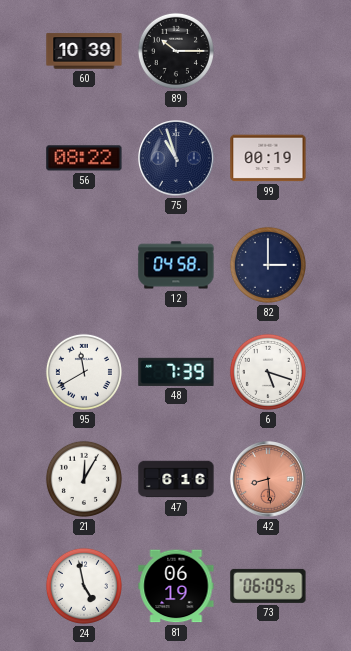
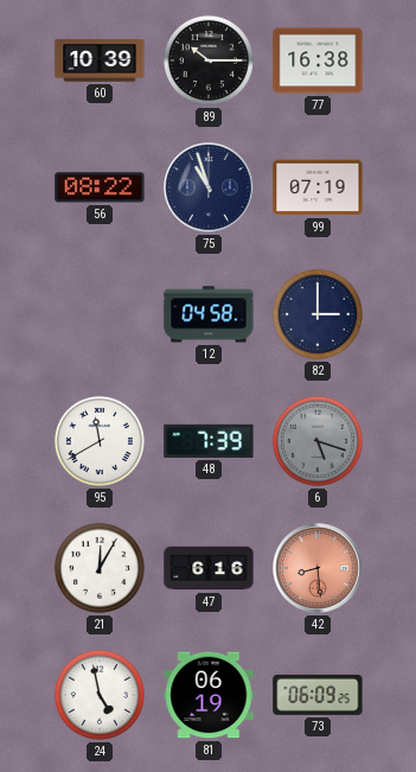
77: none -> 16:38
99: 00:19 -> 07:19
6 dial: white -> grey
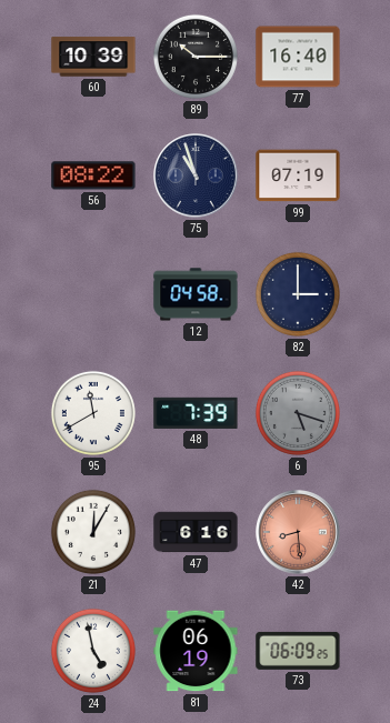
77: 16:38 -> 16:40
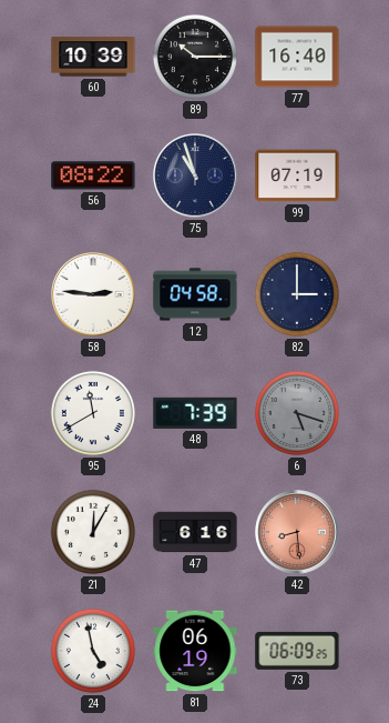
58: none -> 2:46
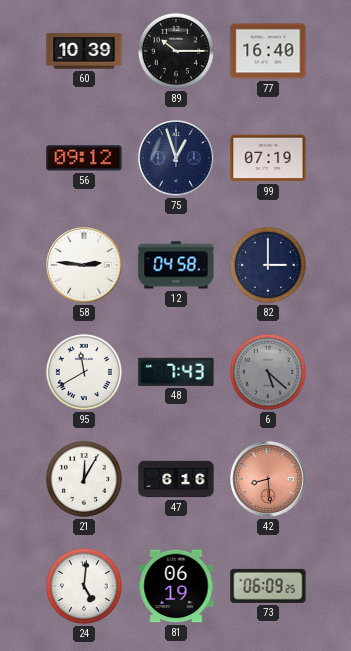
56: 08:22 -> 09:12
75: 10:57 -> 12:57
48: 7:39 -> 7:43
6: 5:18 -> 5:22
24: 4:58 -> 5:01
